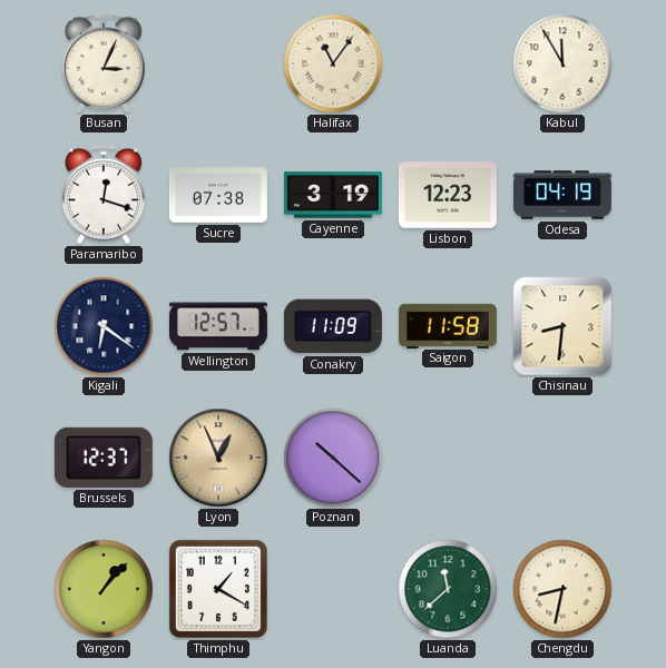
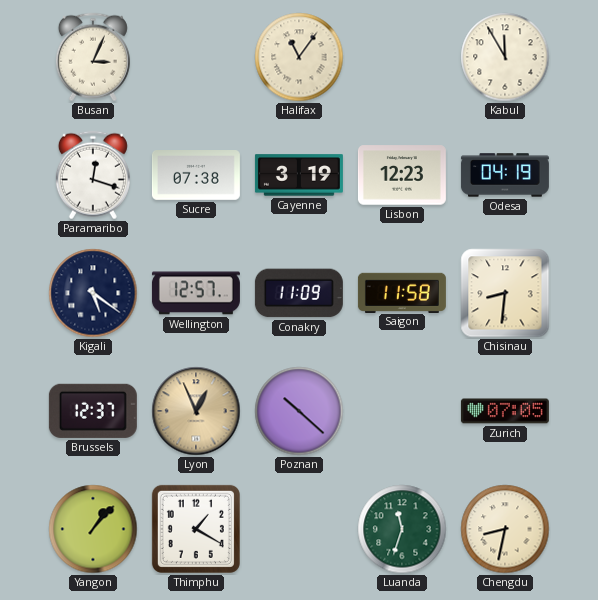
Kigali: 6:21 -> 5:21
Zurich: none -> 07:05
Luanda: 11:38 -> 11:33
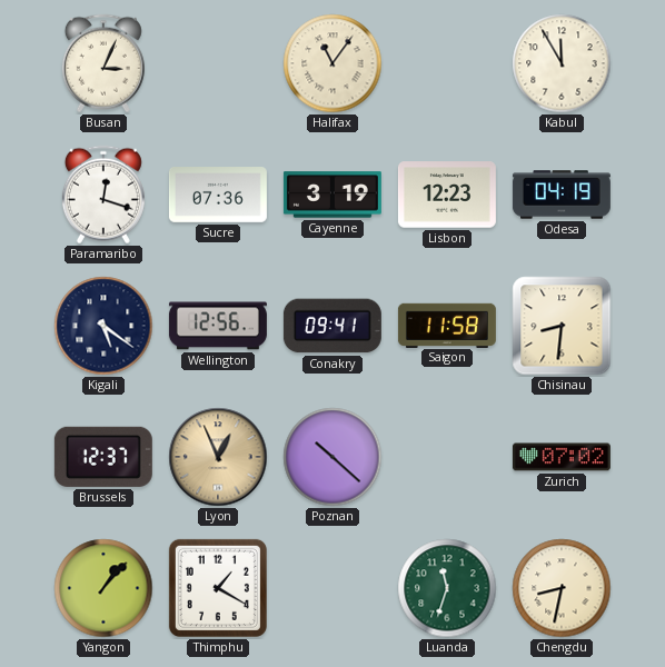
Sucre: 07:38 -> 07:36
Wellington: 12:57 -> 12:56
Conakry: 11:09 -> 09:41
Zurich: 07:05 -> 07:02
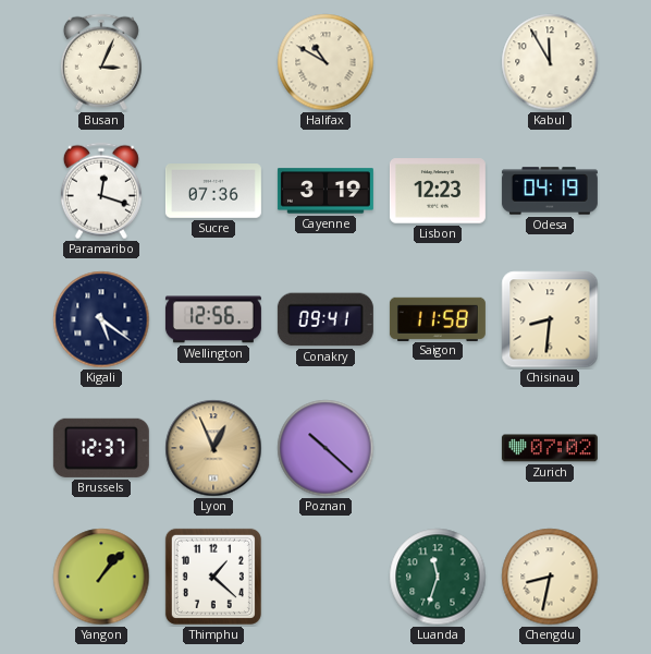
Halifax: 11:06 -> 10:50
Thimphu: 1:20 -> 1:22
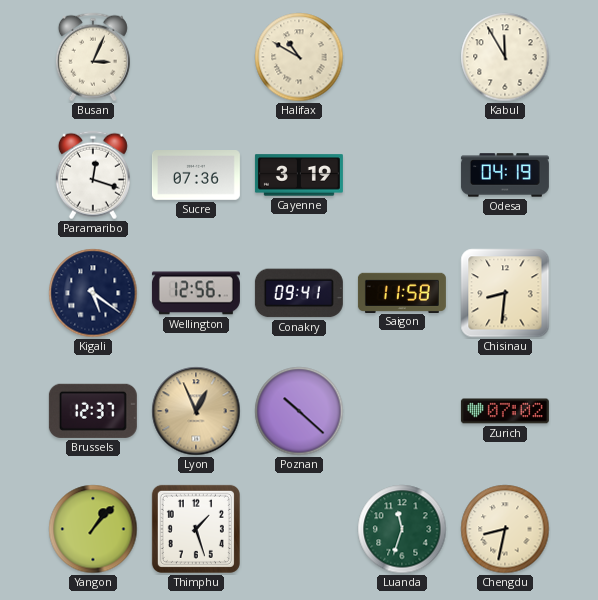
Lisbon: 12:23 -> none
Thimphu: 1:22 -> 1:27
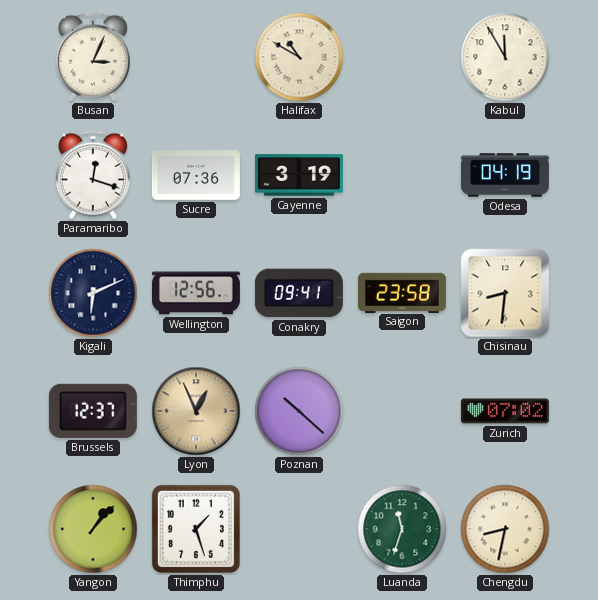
Kigali: 5:21 -> 6:11
Saigon: 11:58 -> 23:58
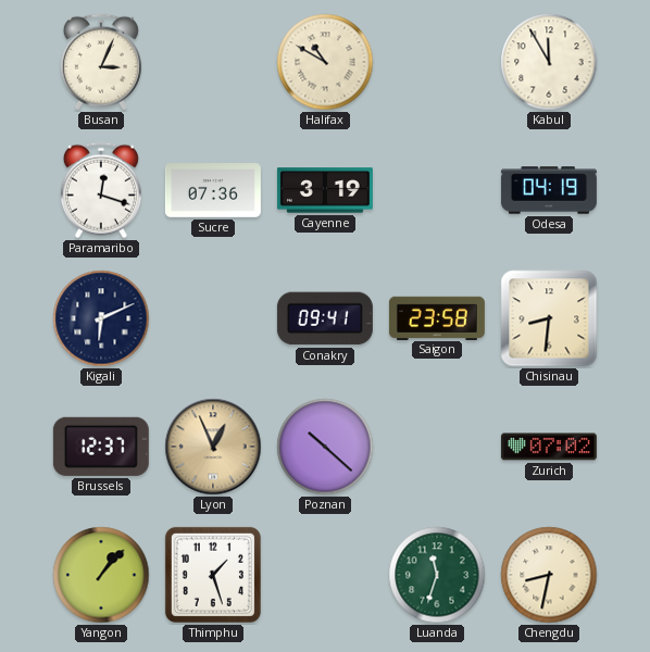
Wellington: 12:56 -> none
